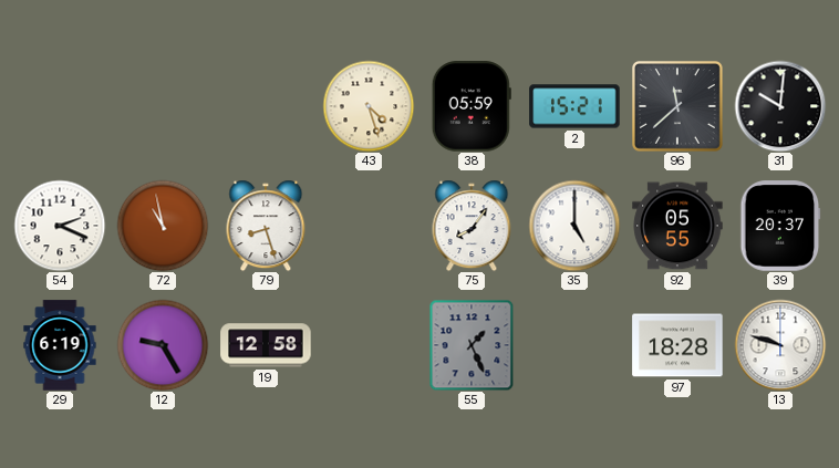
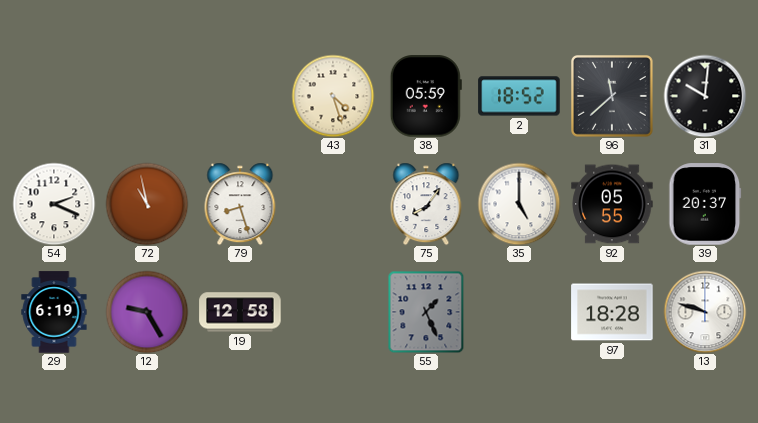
2: 15:21 -> 18:52
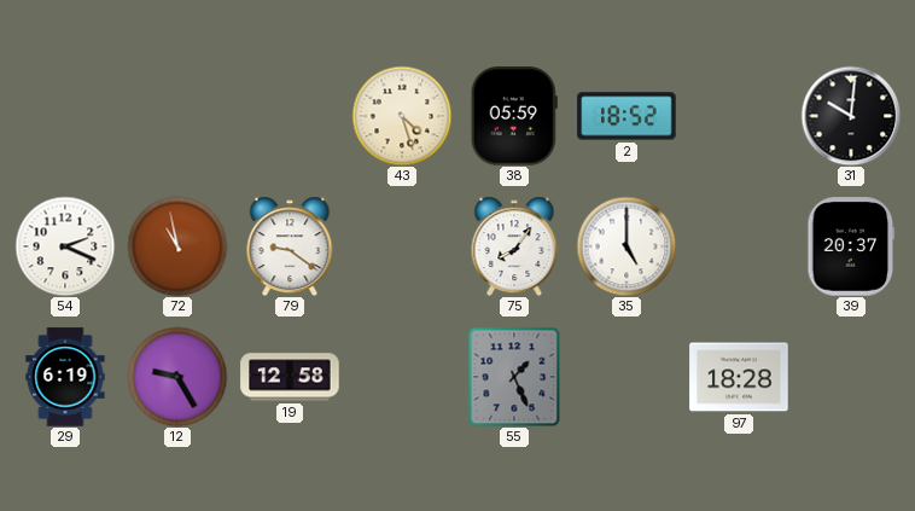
96: 11:38 -> none
79: 8:27 -> 9:21
92: 05:55 -> none
13: 9:48 -> none
